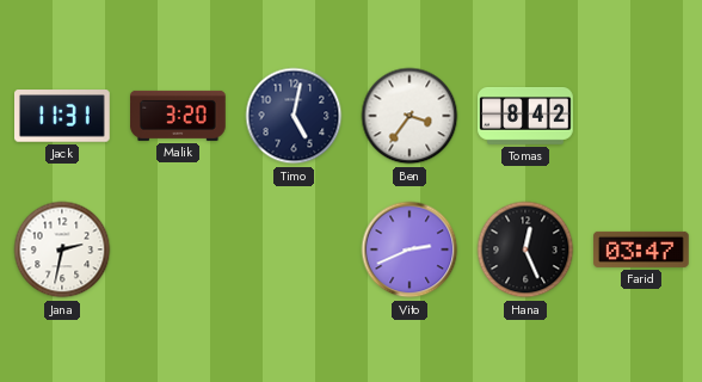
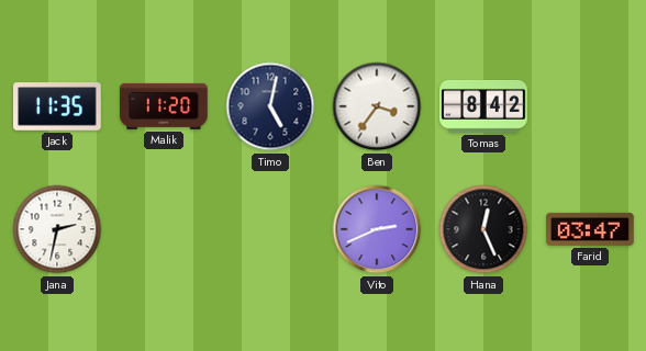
Jack: 11:31 -> 11:35
Malik: 3:20 -> 11:20
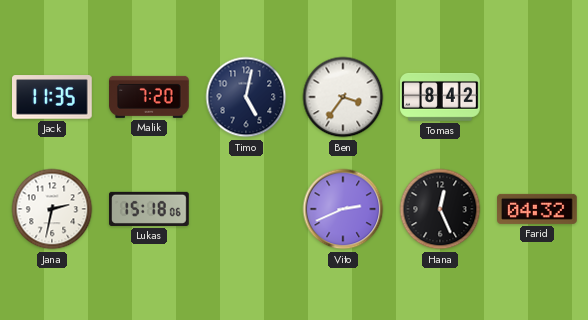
Malik: 11:20 -> 7:20
Lukas: none -> 15:18
Farid: 03:47 -> 04:32
